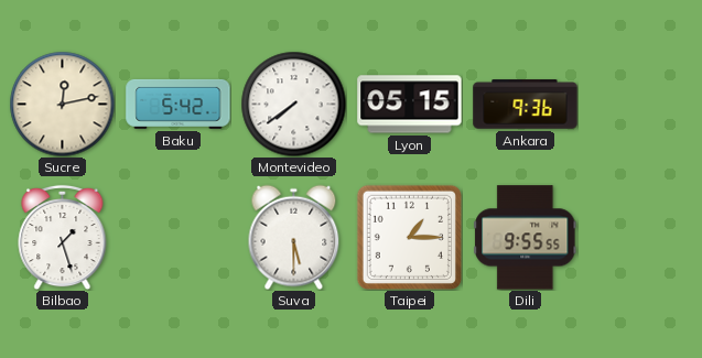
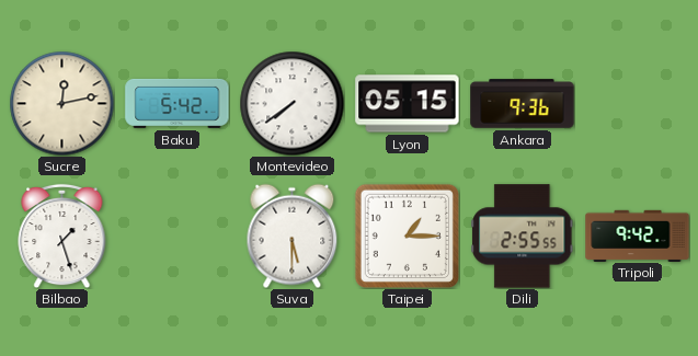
Dili: 9:55 -> 2:55
Tripoli: none -> 9:42
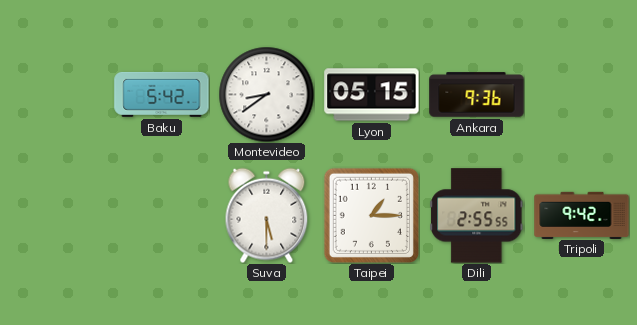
Sucre: 12:13 -> none
Montevideo: 7:39 -> 8:39
Bilbao: 1:27 -> none
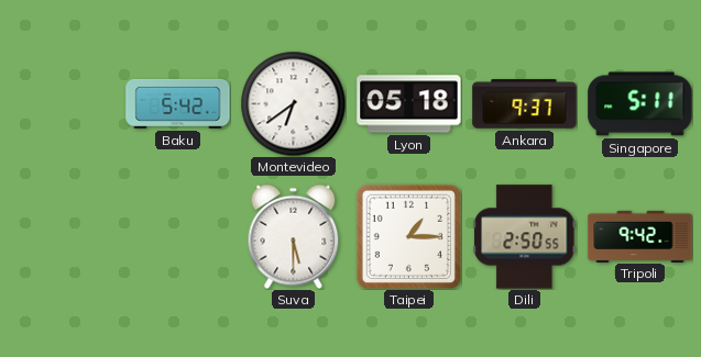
Montevideo: 8:39 -> 6:39
Lyon: 05:15 -> 05:18
Ankara: 9:36 -> 9:37
Singapore: none -> 5:11
Dili: 2:55 -> 2:50
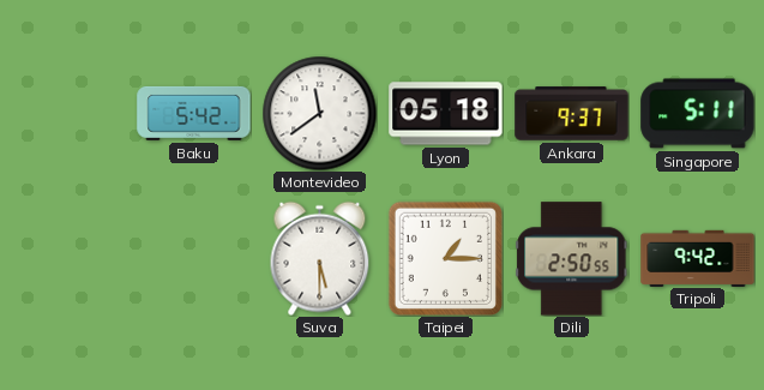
Montevideo: 6:39 -> 11:39
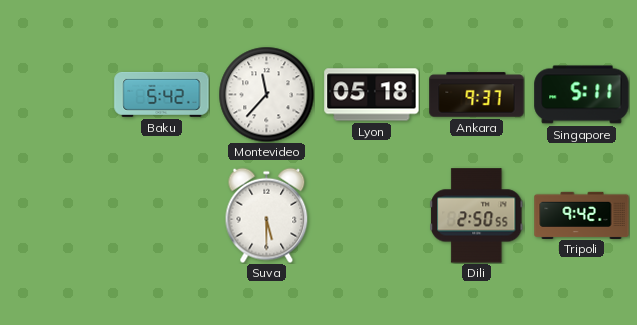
Montevideo: 11:39 -> 11:37
Taipei: 1:15 -> none
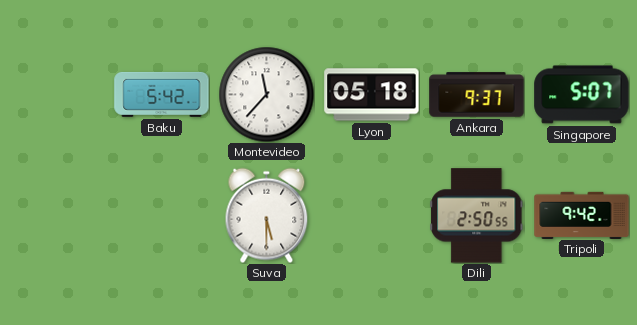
Singapore: 5:11 -> 5:07
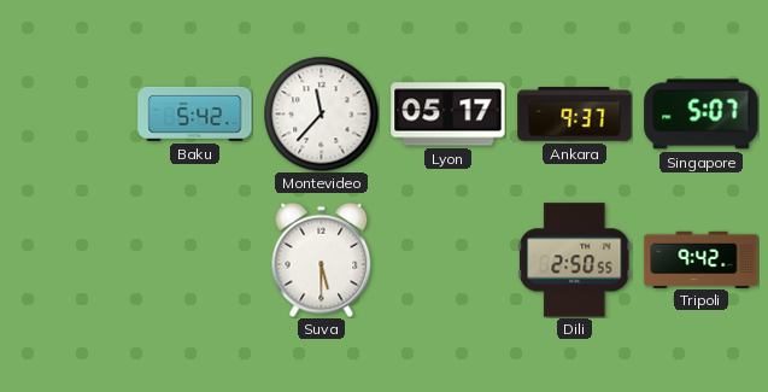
Lyon: 05:18 -> 05:17
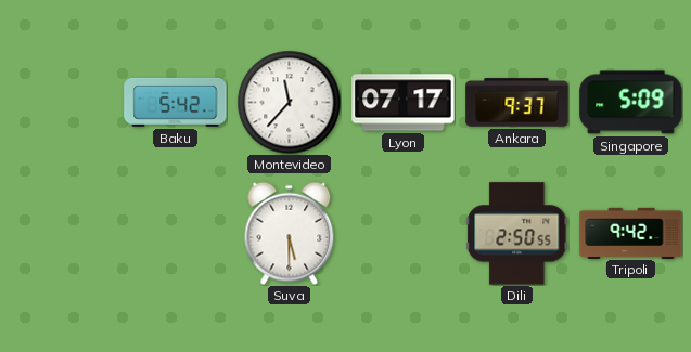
Lyon: 05:17 -> 07:17
Singapore: 5:07 -> 5:09
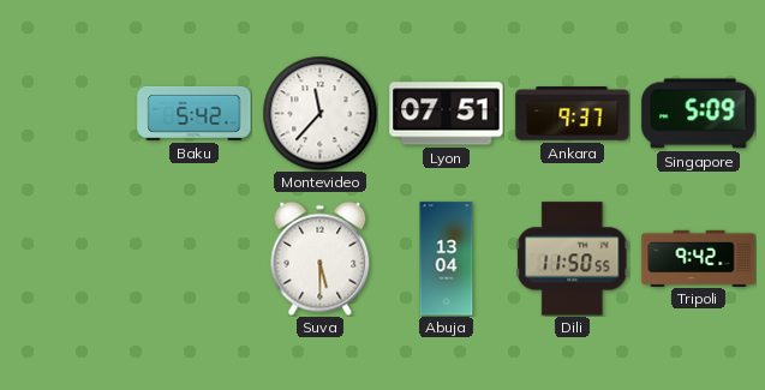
Lyon: 07:17 -> 07:51
Abuja: none -> 13:04
Dili: 2:50 -> 11:50
